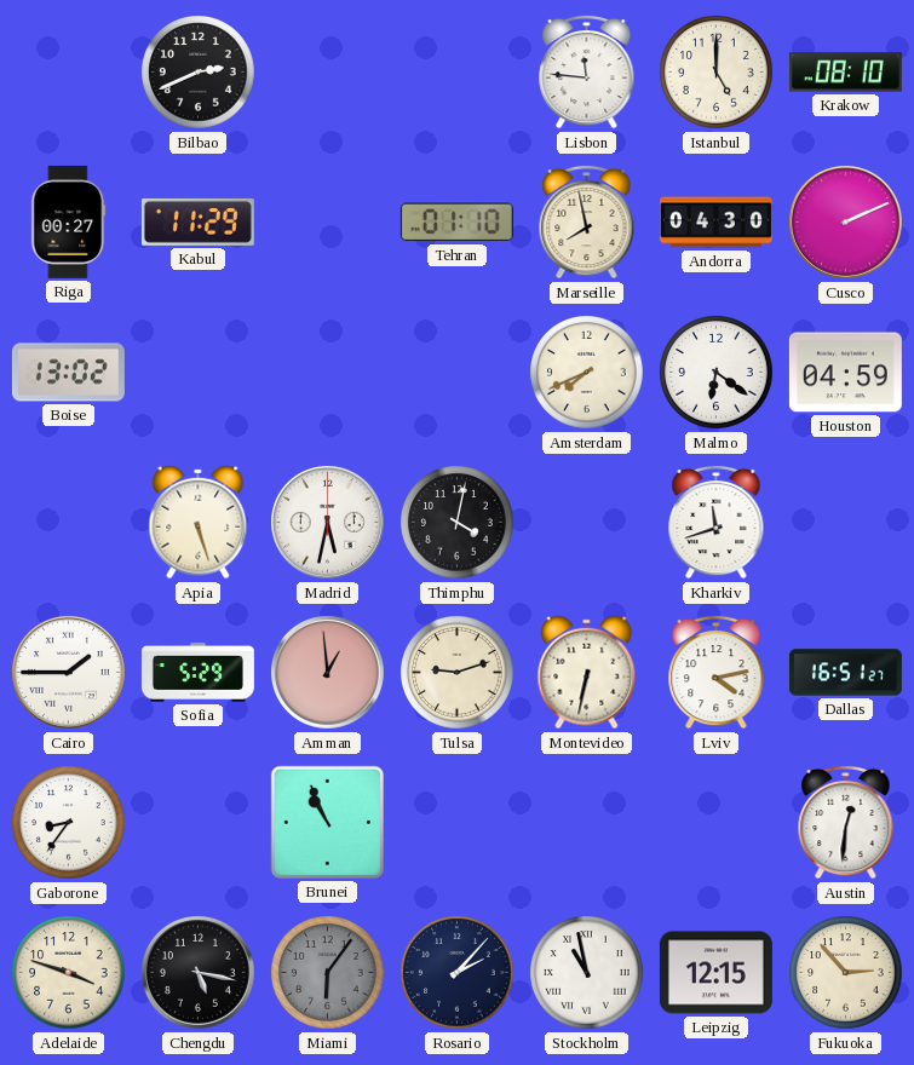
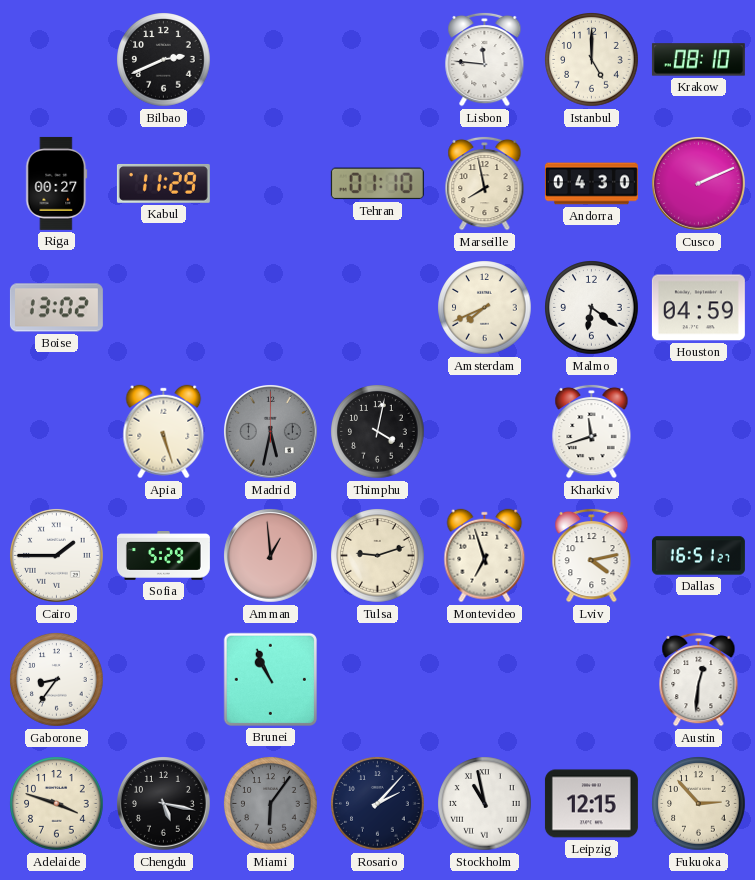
Madrid dial: white -> grey
Montevideo: 6:32 -> 6:57
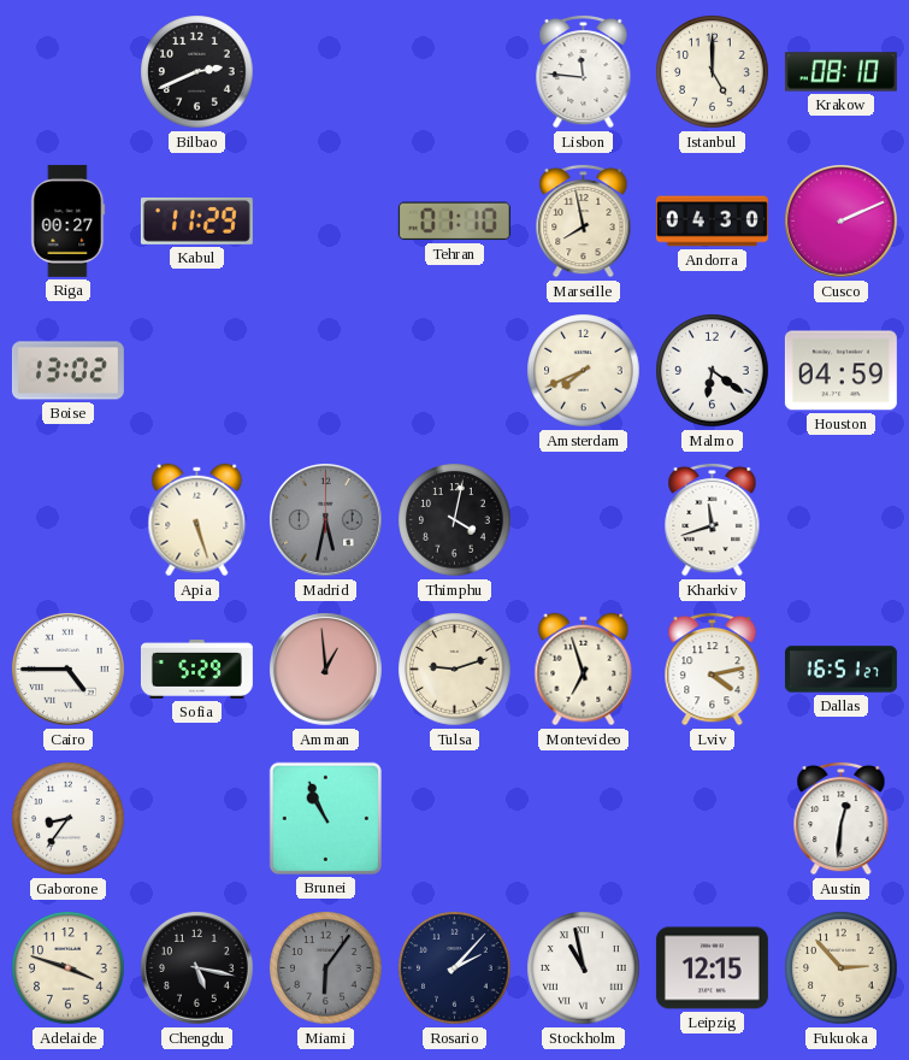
Cairo: 1:45 -> 4:45
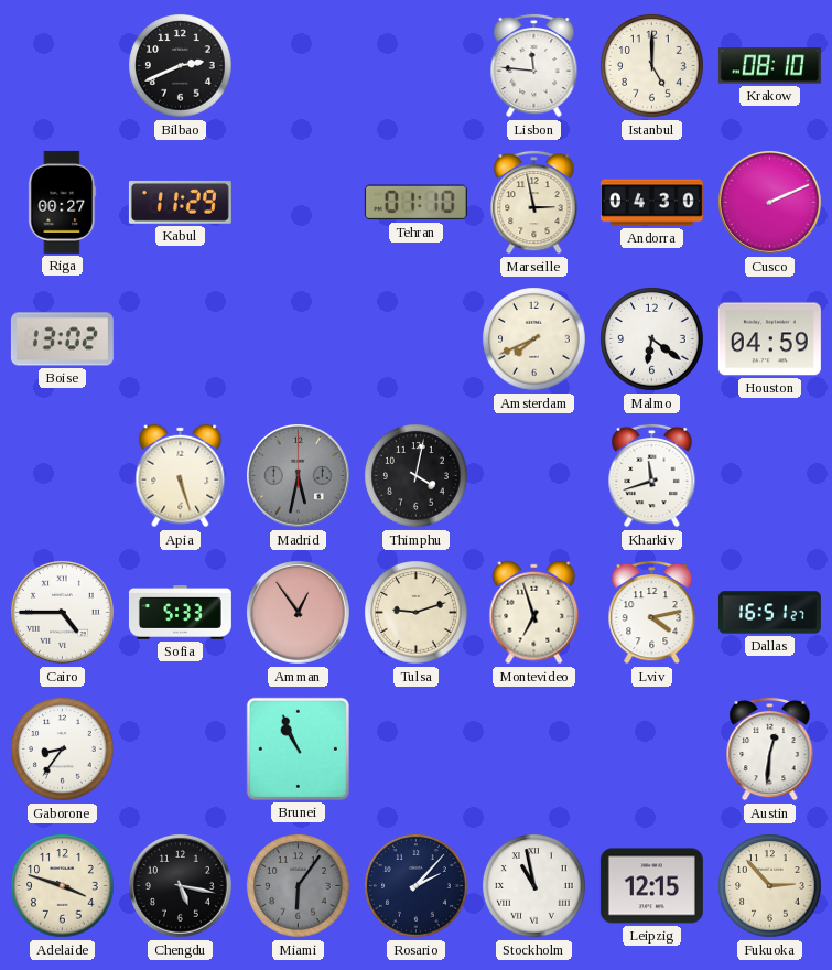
Marseille: 7:58 -> 2:58
Sofia: 5:29 -> 5:33
Amman: 12:59 -> 12:54
